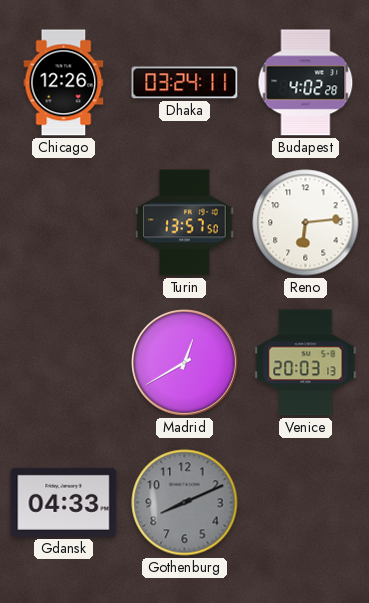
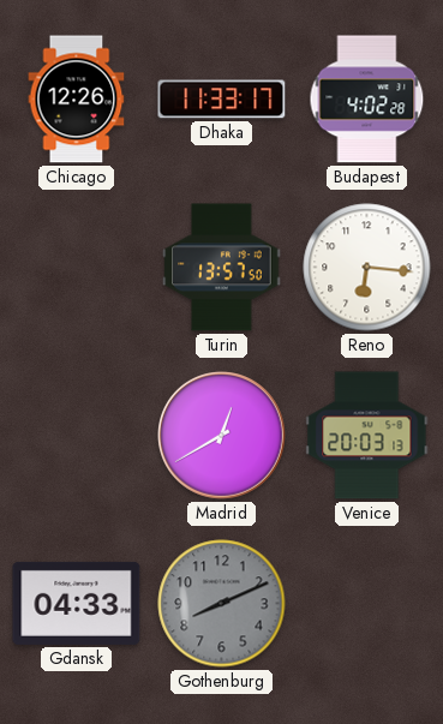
Dhaka: 03:24 -> 11:33
Reno: 6:14 -> 6:16
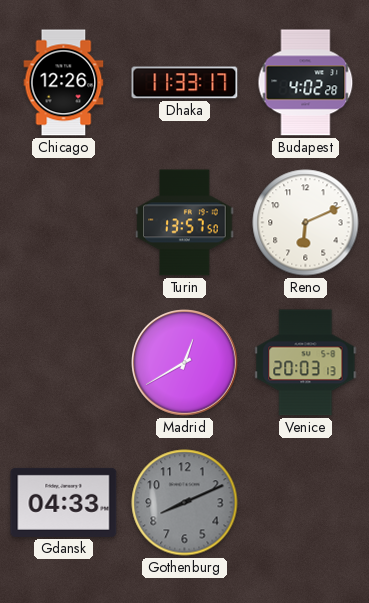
Reno: 6:16 -> 6:11
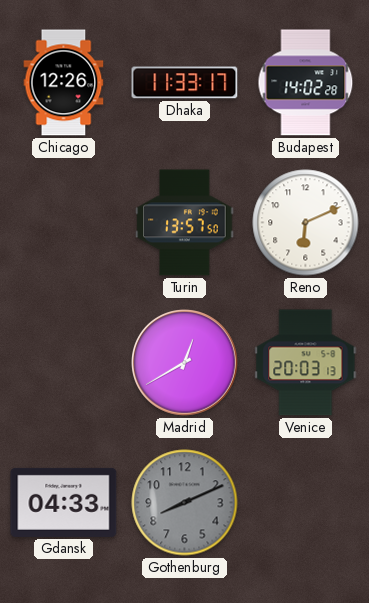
Budapest: 4:02 -> 14:02
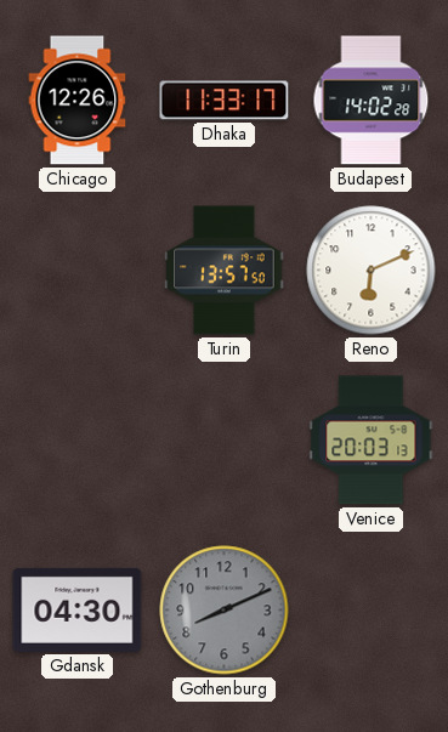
Madrid: 12:40 -> none
Gdansk: 04:33 -> 04:30
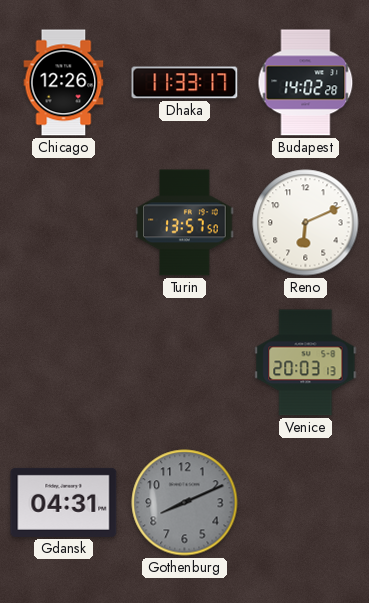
Gdansk: 04:30 -> 04:31
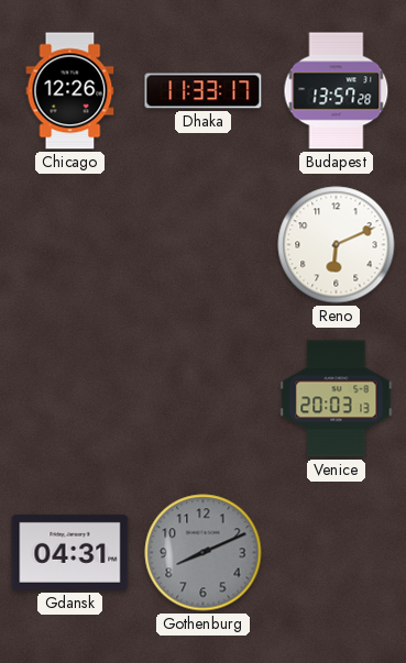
Budapest: 14:02 -> 13:57
Turin: 13:57 -> none
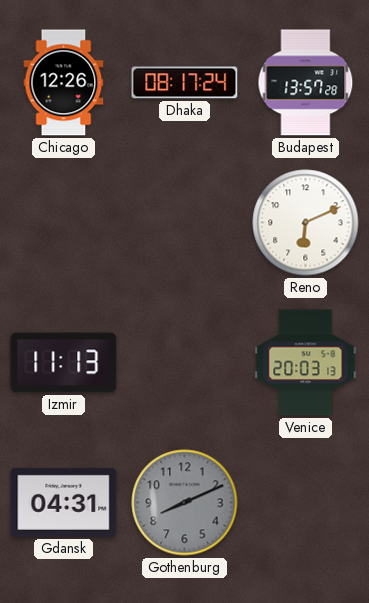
Dhaka: 11:33 -> 08:17
Izmir: none -> 11:13
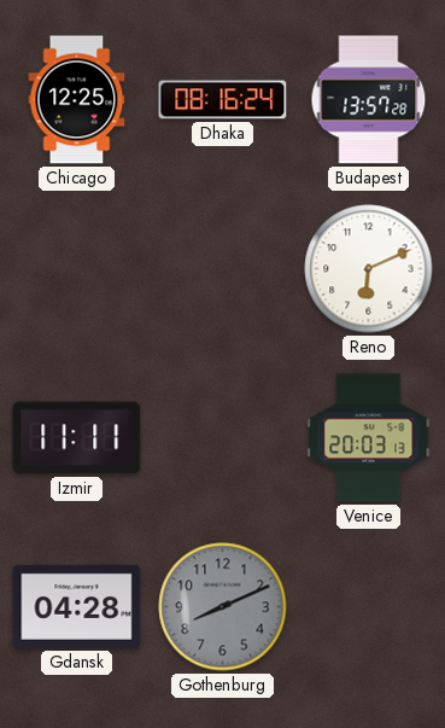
Chicago: 12:26 -> 12:25
Dhaka: 08:17 -> 08:16
Izmir: 11:13 -> 11:11
Gdansk: 04:31 -> 04:28
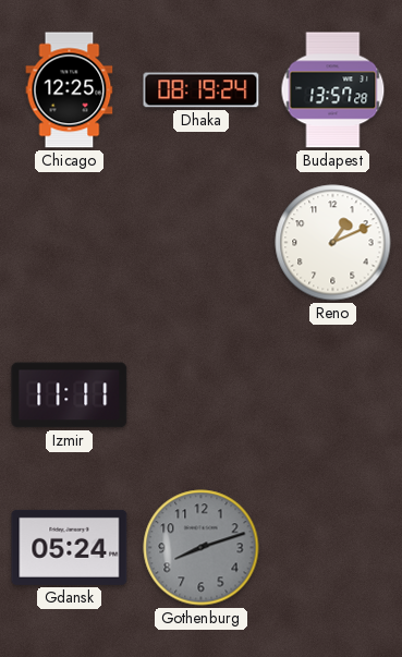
Dhaka: 08:16 -> 08:19
Reno: 6:11 -> 1:11
Venice: 20:03 -> none
Gdansk: 04:28 -> 05:24
Gothenburg: 8:11 -> 8:12
